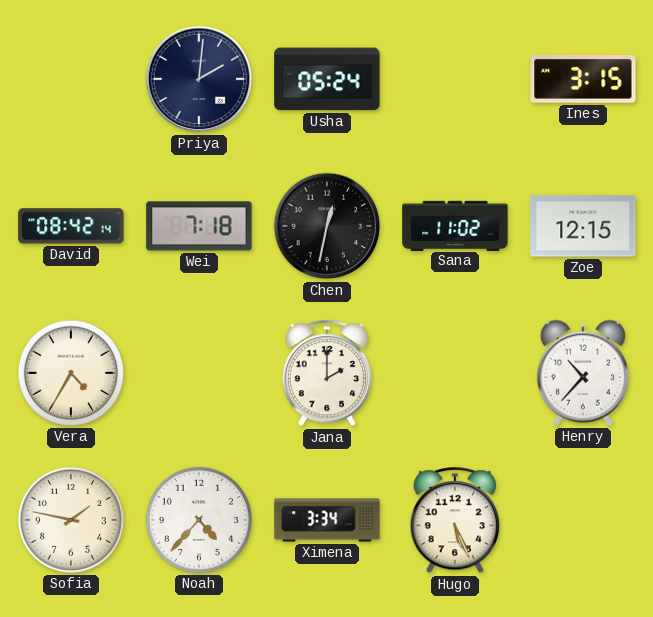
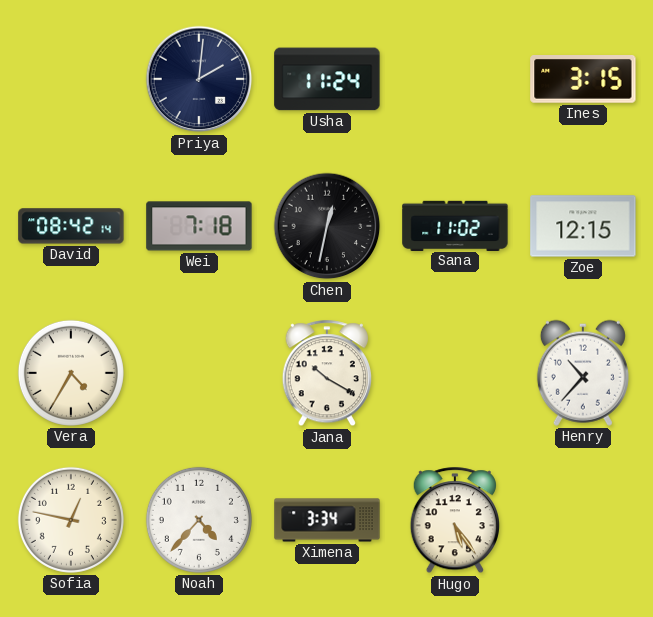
Usha: 05:24 -> 11:24
Jana: 2:00 -> 10:20
Sofia: 1:47 -> 12:47
Hugo: 5:26 -> 5:24
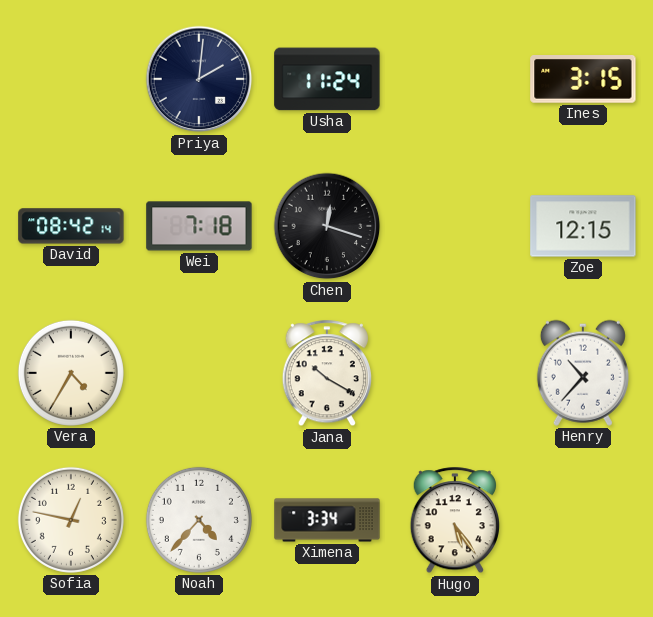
Chen: 12:32 -> 12:18
Sana: 11:02 -> none
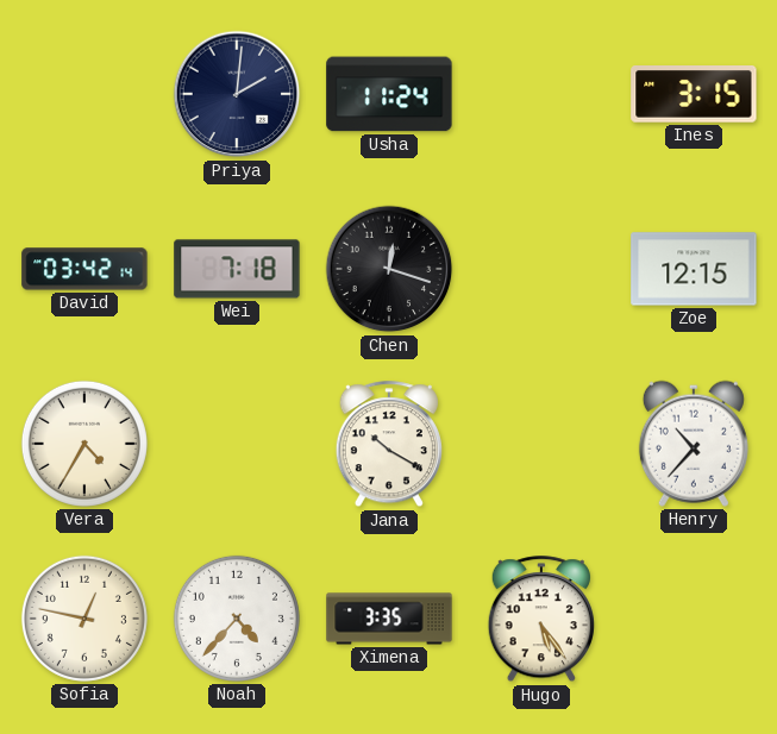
David: 08:42 -> 03:42
Ximena: 3:34 -> 3:35
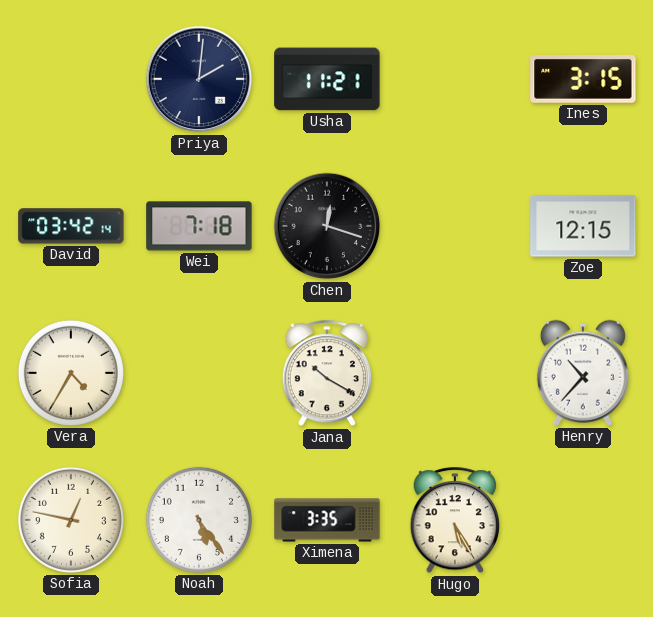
Usha: 11:24 -> 11:21
Noah: 4:37 -> 5:24
Hugo: 5:24 -> 5:25
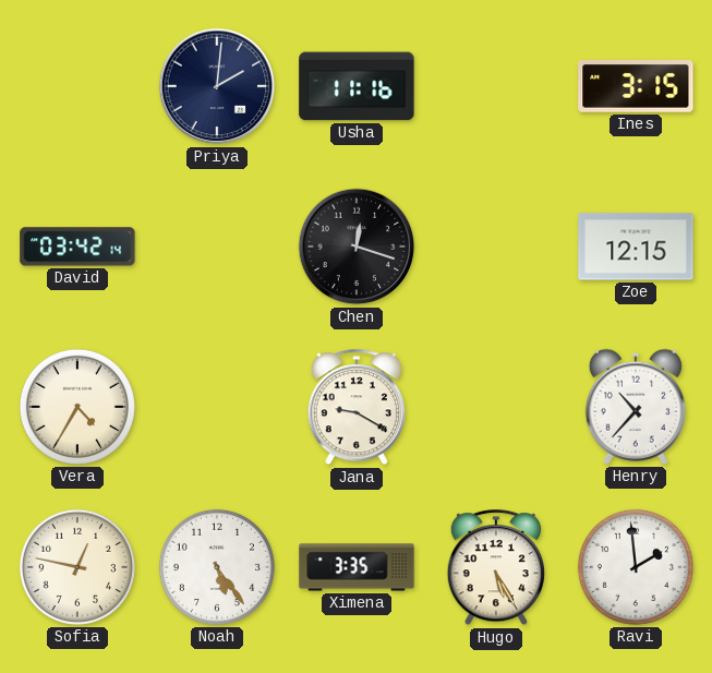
Usha: 11:21 -> 11:16
Wei: 7:18 -> none
Jana: 10:20 -> 9:20
Ravi: none -> 1:59
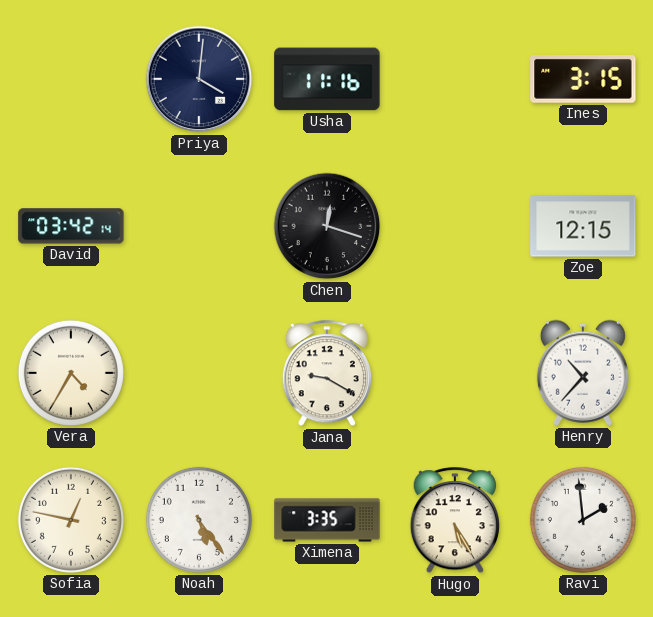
Priya: 2:01 -> 4:01
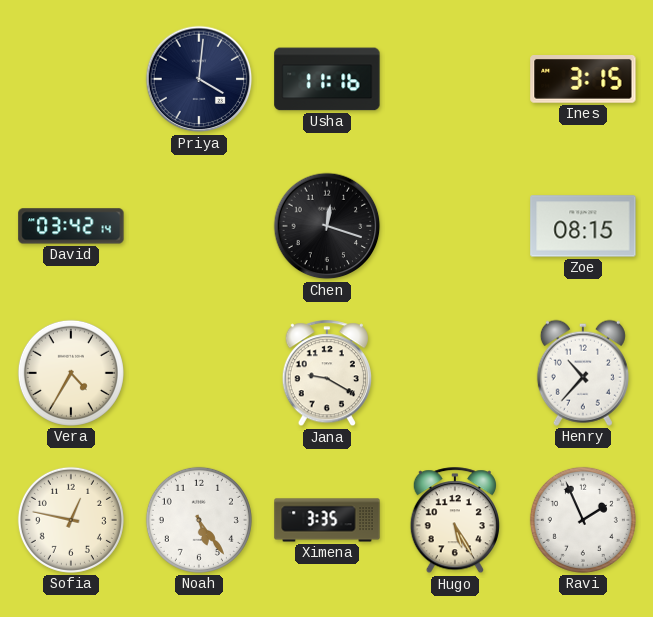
Zoe: 12:15 -> 08:15
Ravi: 1:59 -> 1:56
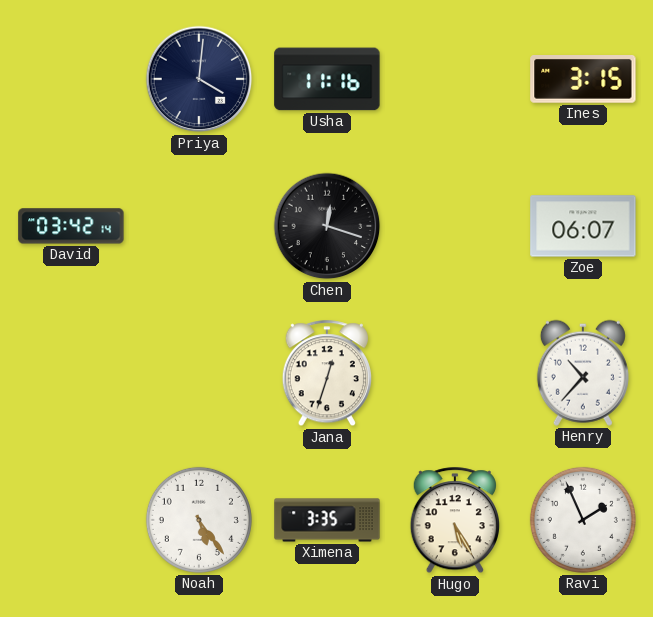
Zoe: 08:15 -> 06:07
Vera: 4:35 -> none
Jana: 9:20 -> 12:33
Sofia: 12:47 -> none
